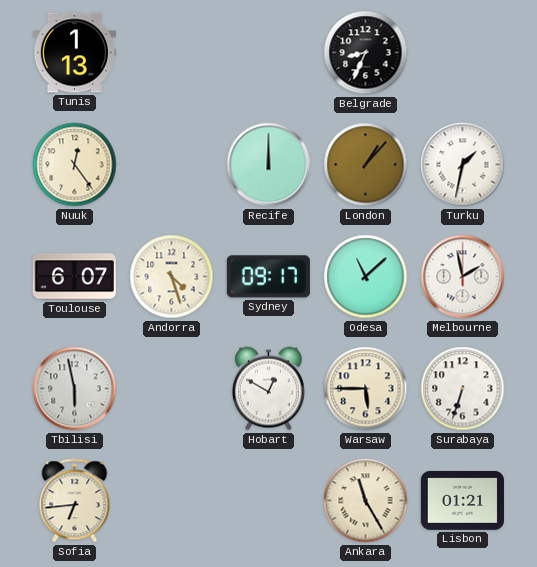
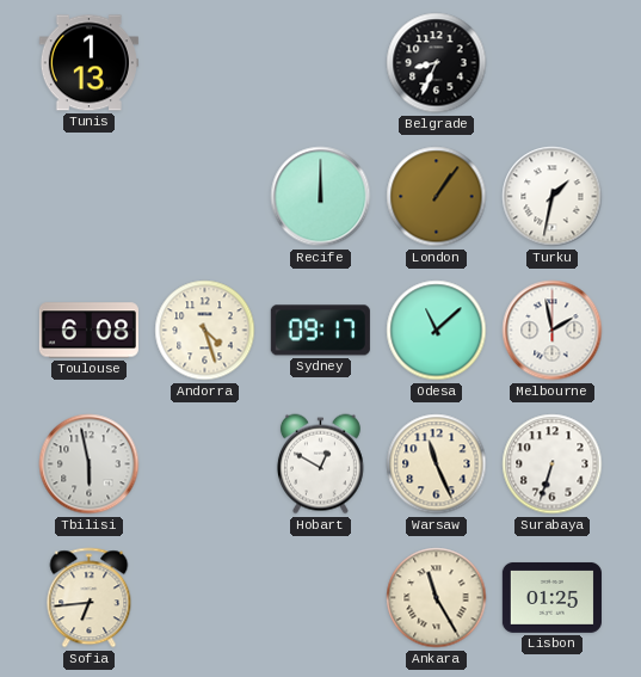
Nuuk: 12:24 -> none
London: 1:07 -> 1:06
Toulouse: 6:07 -> 6:08
Warsaw: 5:45 -> 11:26
Lisbon: 01:21 -> 01:25
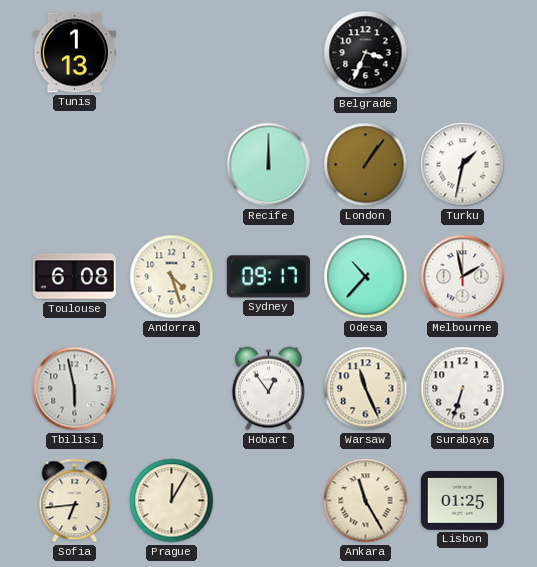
Belgrade: 8:34 -> 3:34
Odesa: 11:08 -> 10:37
Hobart: 12:50 -> 12:54
Prague: none -> 12:05
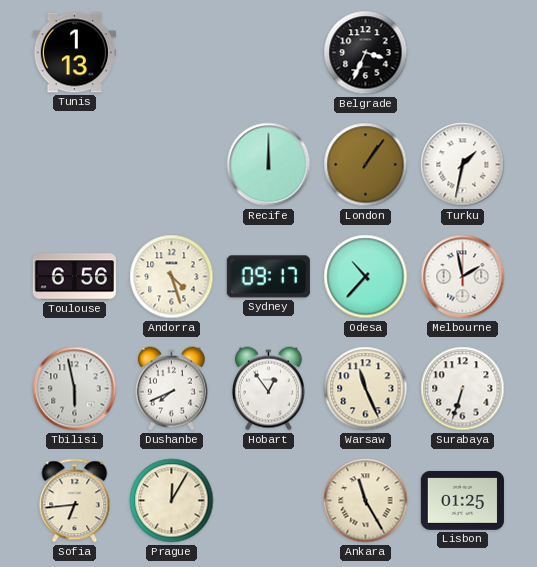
Toulouse: 6:08 -> 6:56
Dushanbe: none -> 7:41
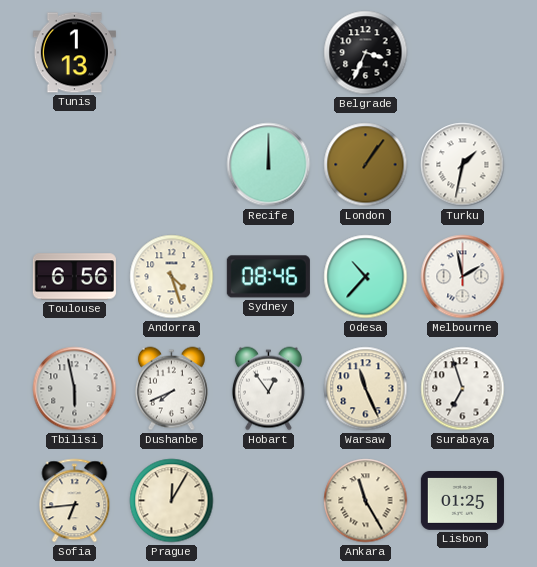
Sydney: 09:17 -> 08:46
Surabaya: 6:33 -> 6:57
